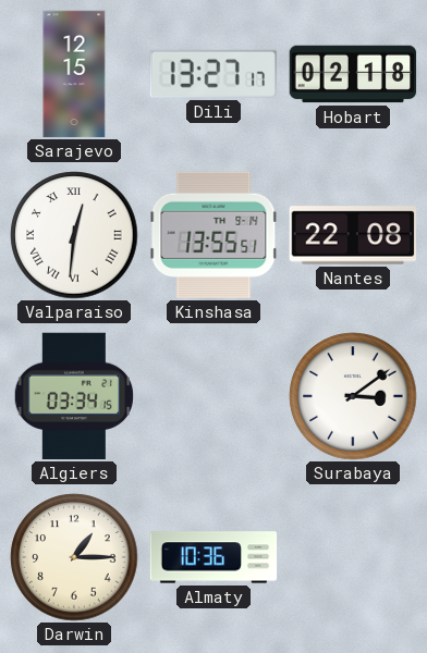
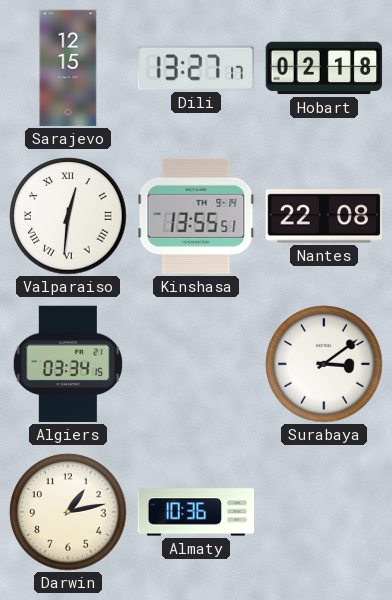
Darwin: 1:15 -> 1:13
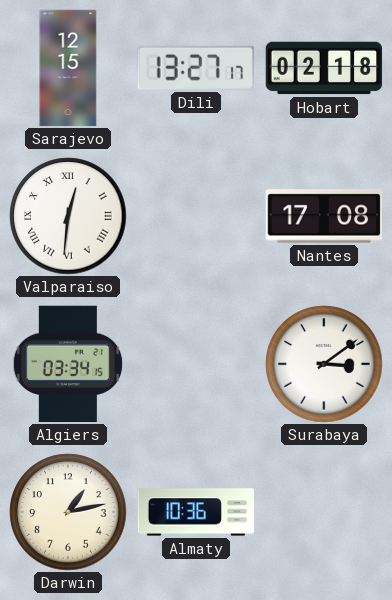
Kinshasa: 13:55 -> none
Nantes: 22:08 -> 17:08
